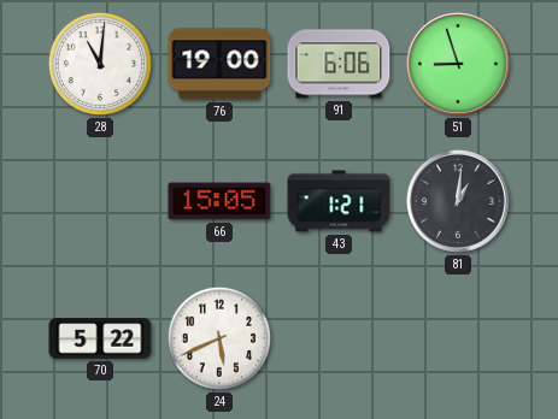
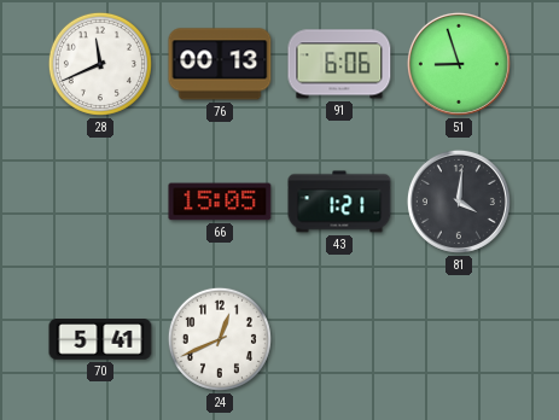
28: 11:01 -> 11:41
76: 19:00 -> 00:13
81: 1:01 -> 4:01
70: 5:22 -> 5:41
24: 5:41 -> 12:41
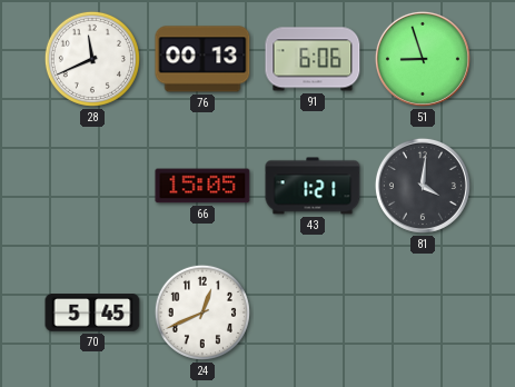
70: 5:41 -> 5:45
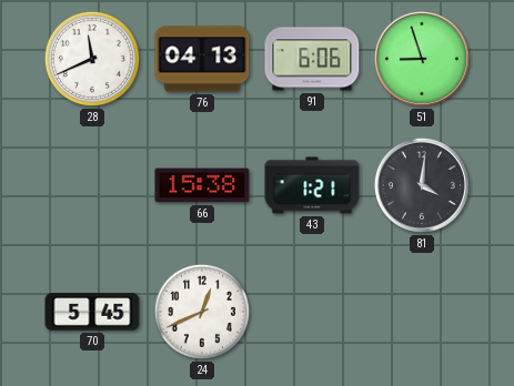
76: 00:13 -> 04:13
66: 15:05 -> 15:38
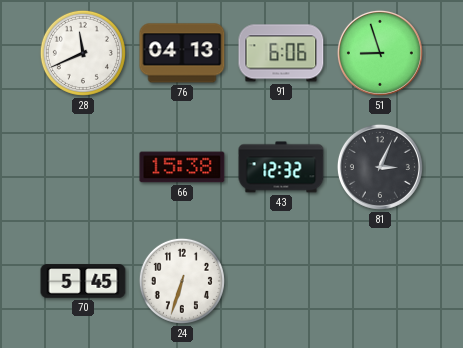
43: 1:21 -> 12:32
81: 4:01 -> 3:04
24: 12:41 -> 6:33
